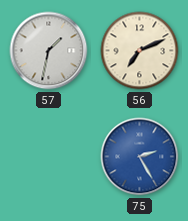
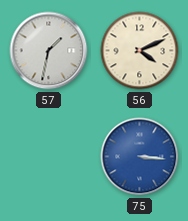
56: 7:11 -> 4:11
75: 2:25 -> 3:16
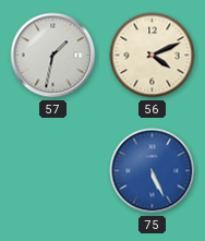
75: 3:16 -> 5:26
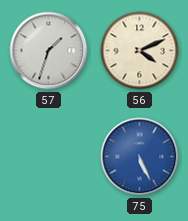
57: 1:32 -> 1:33
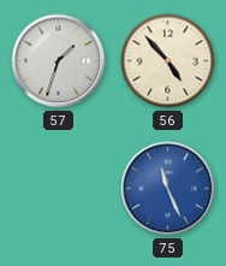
56: 4:11 -> 4:53
75: 5:26 -> 11:26
